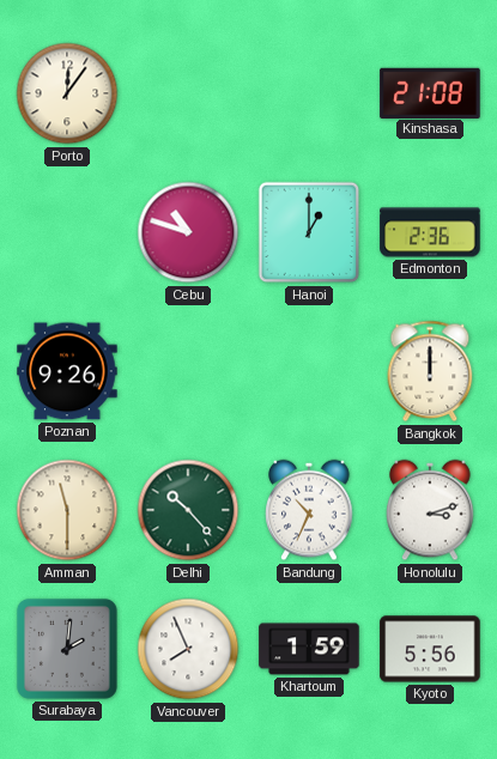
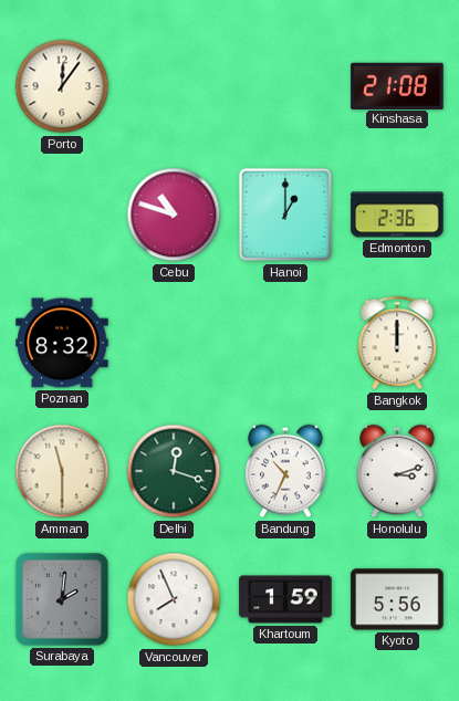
Poznan: 9:26 -> 8:32
Delhi: 10:23 -> 12:18
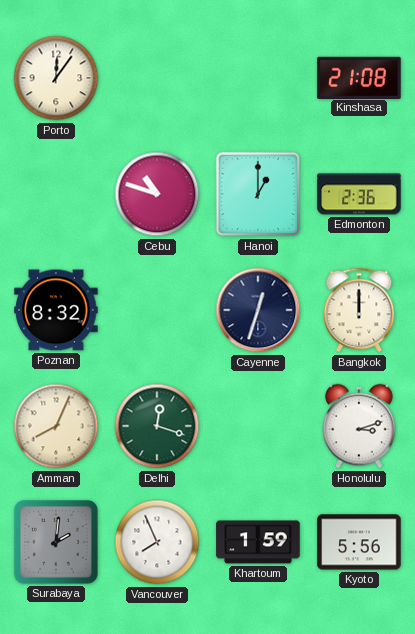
Cayenne: none -> 12:33
Amman: 11:30 -> 8:04
Bandung: 10:34 -> none
